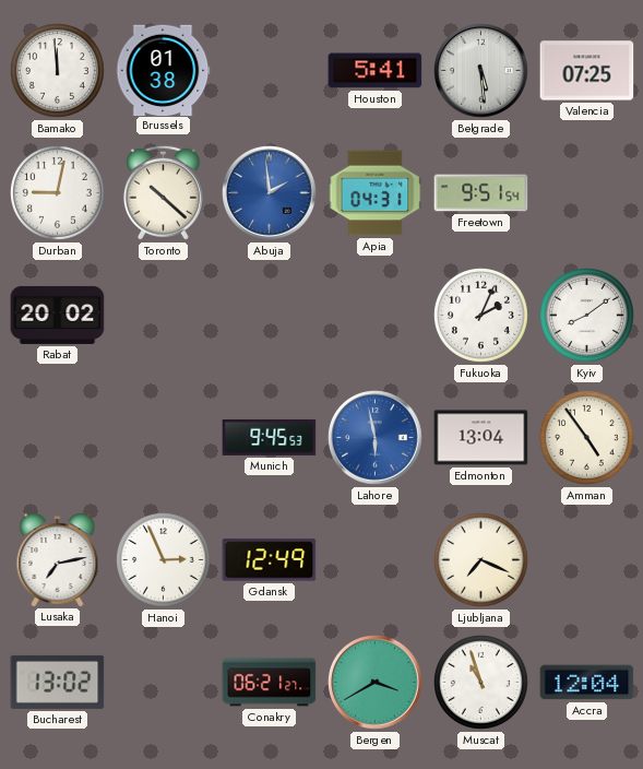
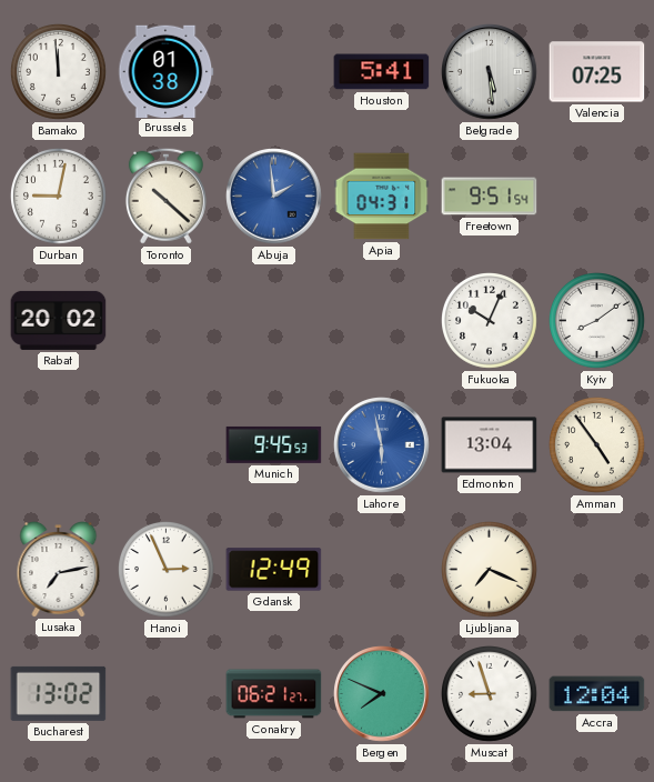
Fukuoka: 2:04 -> 10:04
Bergen: 3:40 -> 7:49
Muscat: 10:57 -> 8:57
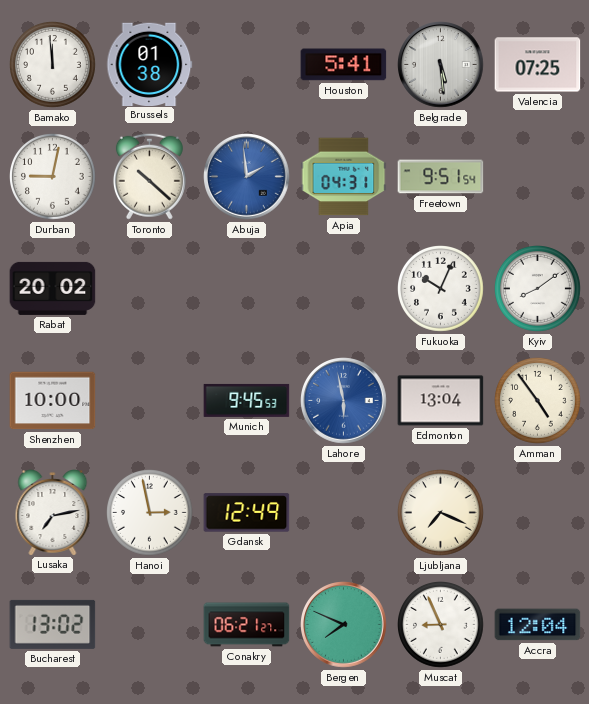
Shenzhen: none -> 10:00
Hanoi: 2:56 -> 2:58
Muscat: 8:57 -> 8:56
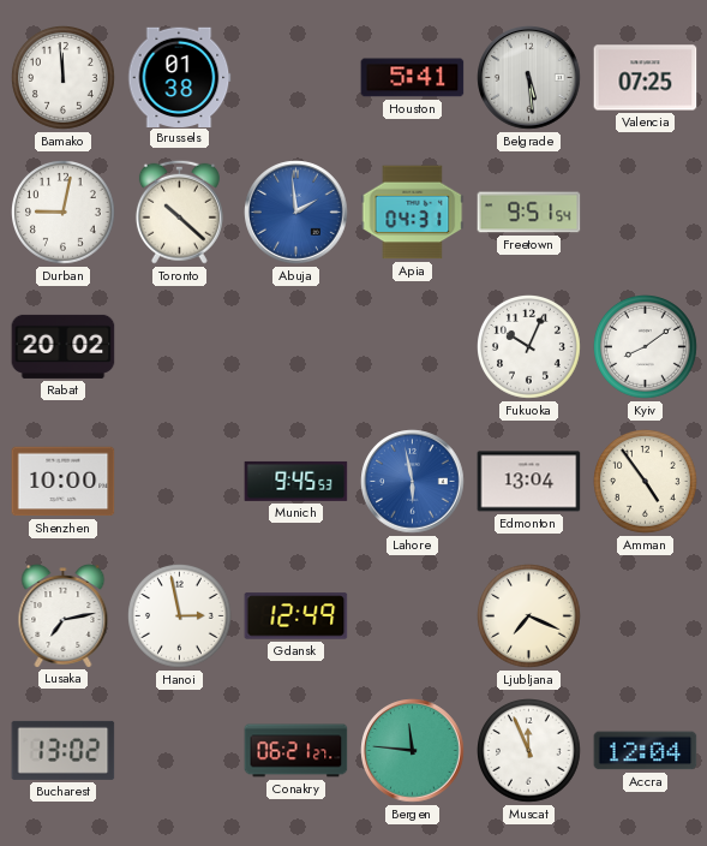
Bergen: 7:49 -> 11:46
Muscat: 8:56 -> 11:56
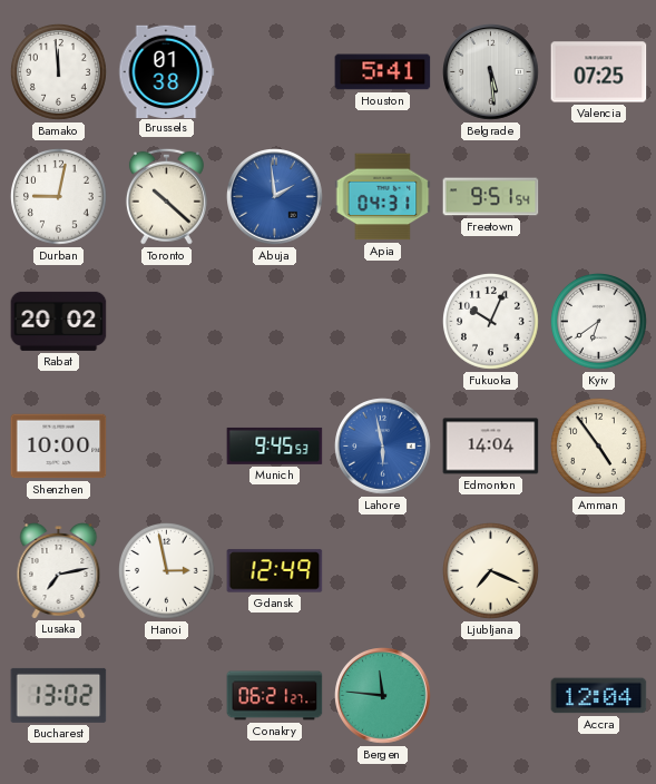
Kyiv: 8:09 -> 6:39
Edmonton: 13:04 -> 14:04
Muscat: 11:56 -> none
